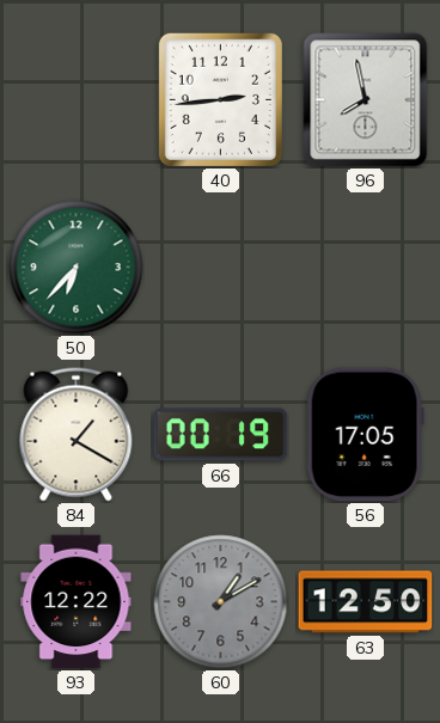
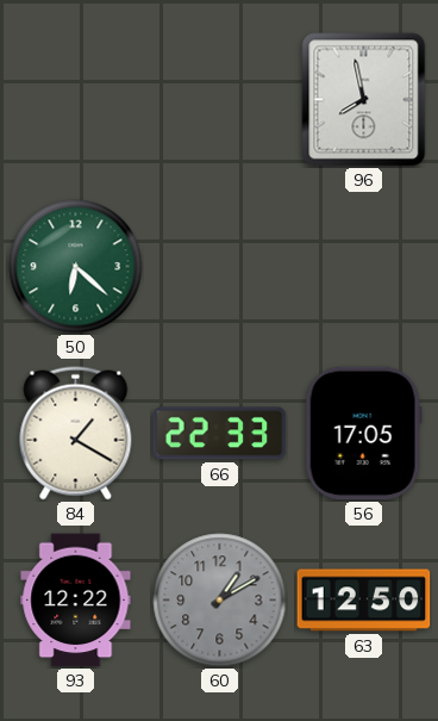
40: 2:44 -> none
50: 6:37 -> 6:22
66: 00:19 -> 22:33
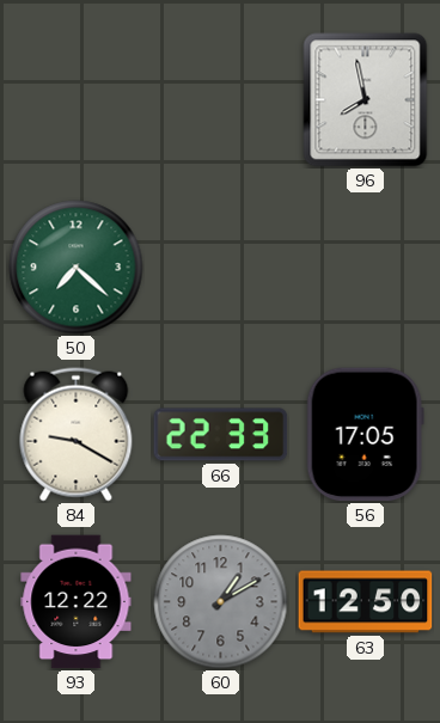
50: 6:22 -> 7:22
84: 1:20 -> 9:20
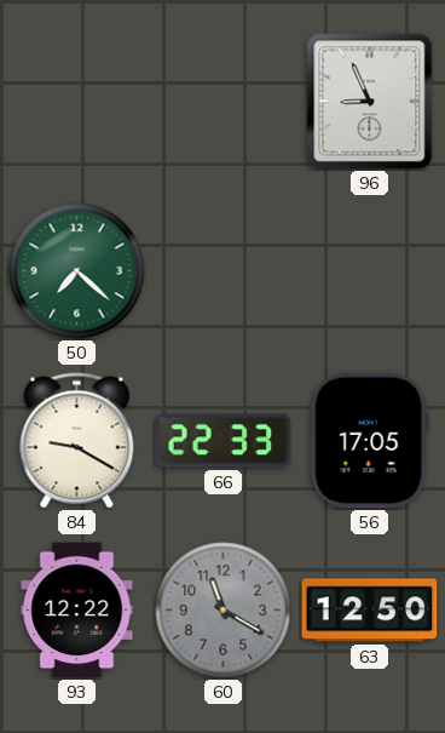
96: 7:58 -> 8:56
60: 1:10 -> 11:20
